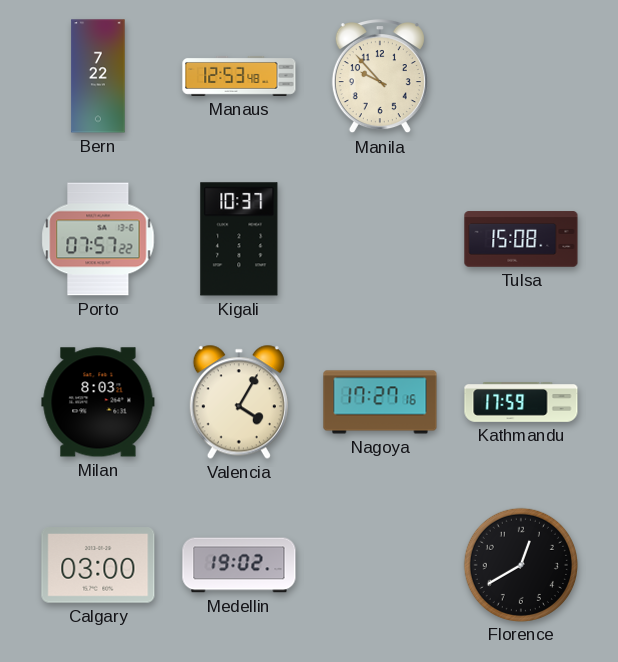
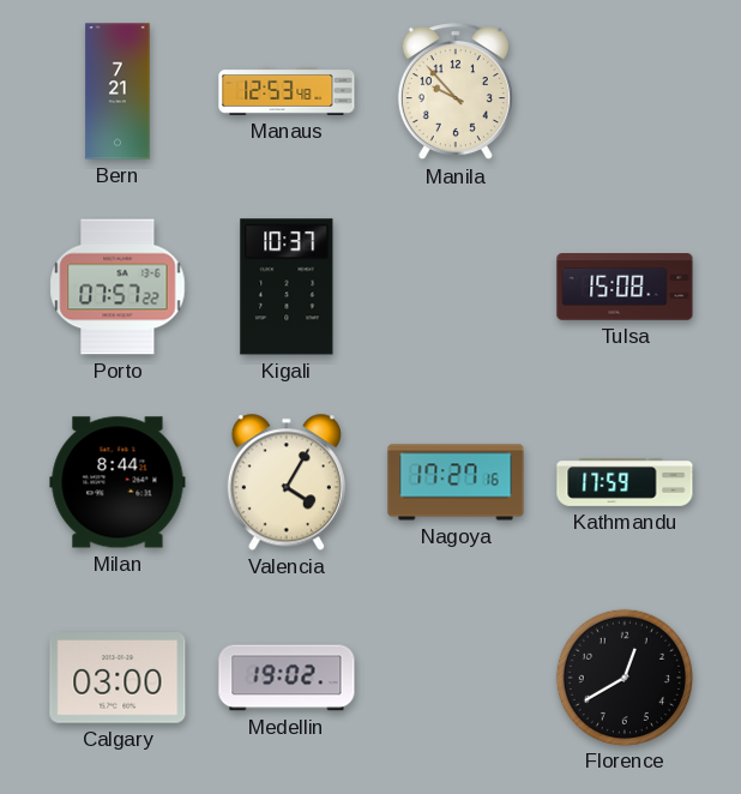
Bern: 7:22 -> 7:21
Milan: 8:03 -> 8:44
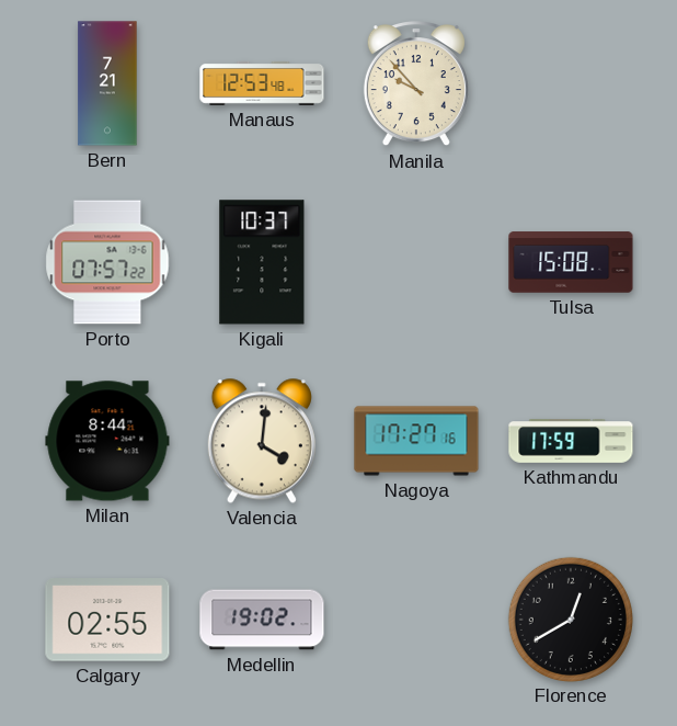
Valencia: 4:05 -> 4:01
Calgary: 03:00 -> 02:55
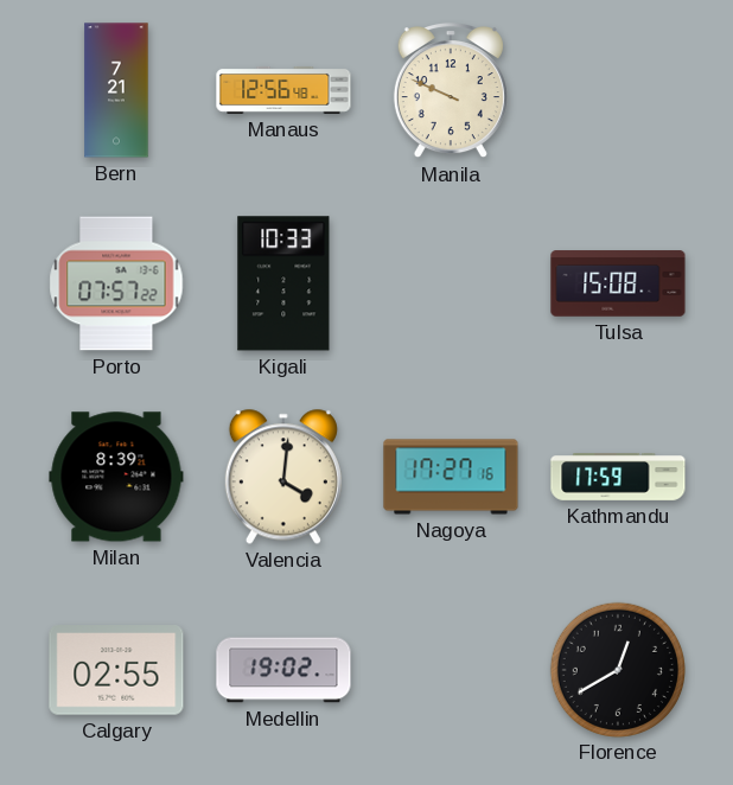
Manaus: 12:53 -> 12:56
Manila: 9:53 -> 9:49
Kigali: 10:37 -> 10:33
Milan: 8:44 -> 8:39
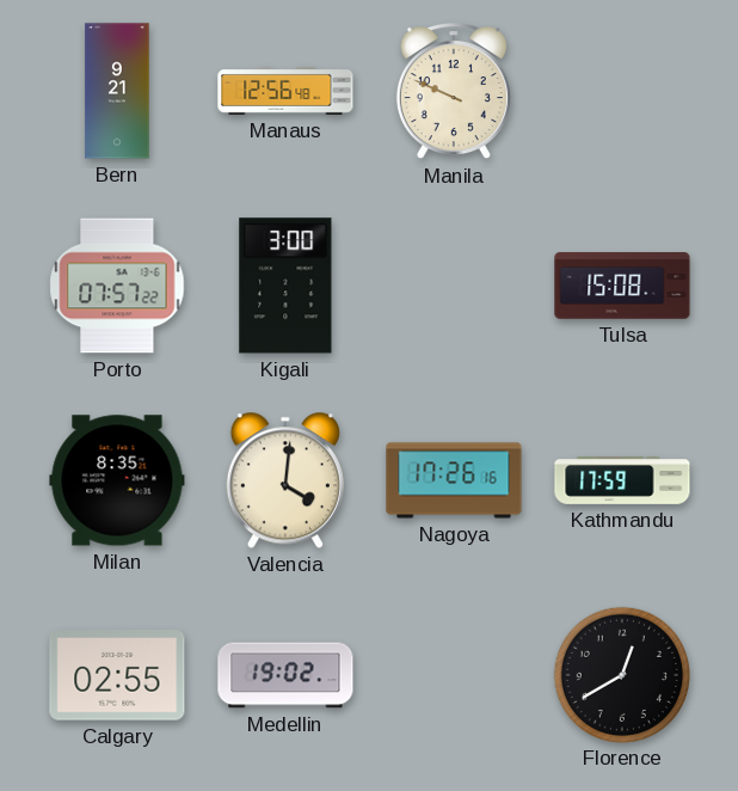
Bern: 7:21 -> 9:21
Kigali: 10:33 -> 3:00
Milan: 8:39 -> 8:35
Nagoya: 17:27 -> 17:26
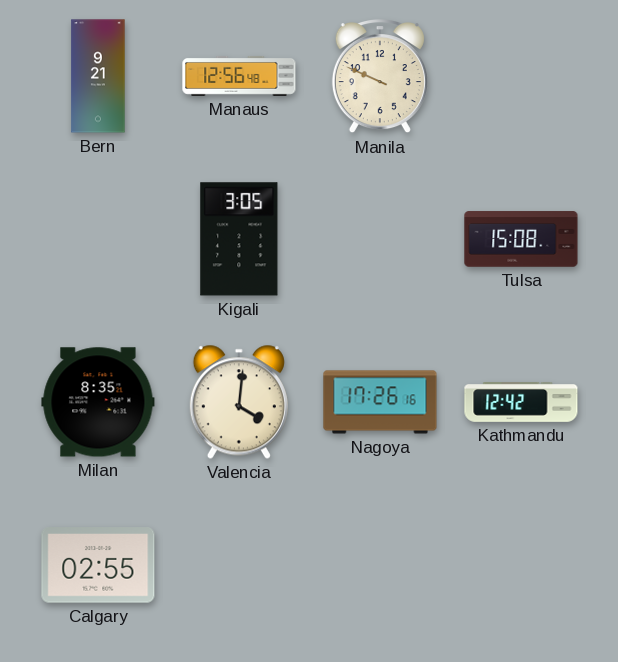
Porto: 07:57 -> none
Kigali: 3:00 -> 3:05
Kathmandu: 17:59 -> 12:42
Medellin: 19:02 -> none
Florence: 12:40 -> none
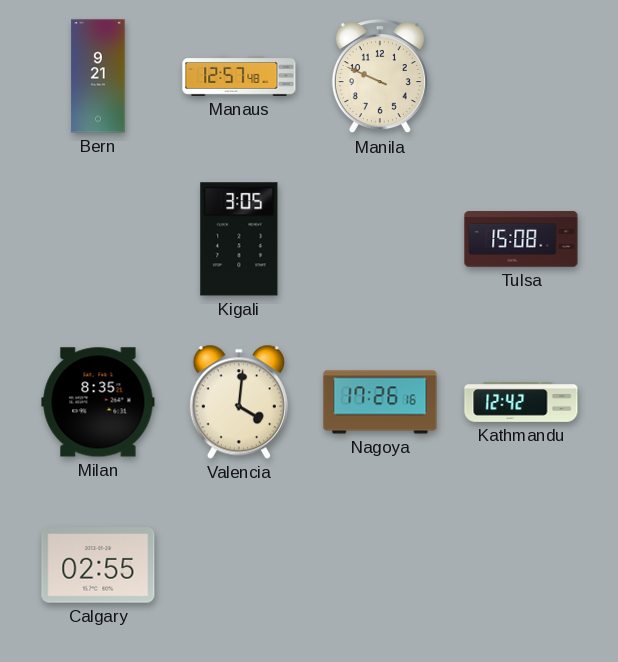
Manaus: 12:56 -> 12:57
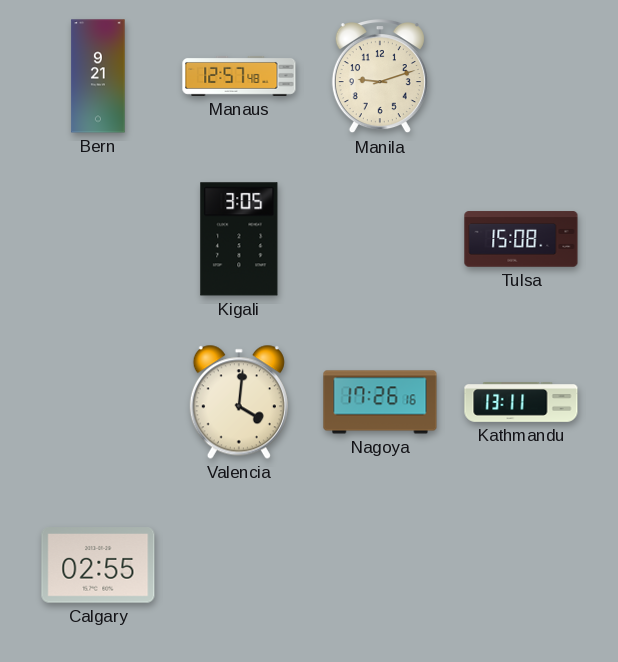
Manila: 9:49 -> 9:12
Milan: 8:35 -> none
Kathmandu: 12:42 -> 13:11
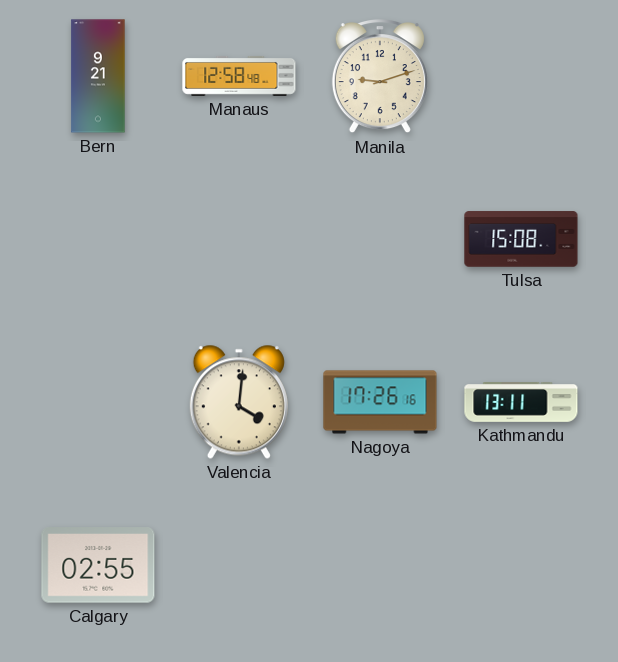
Manaus: 12:57 -> 12:58
Kigali: 3:05 -> none
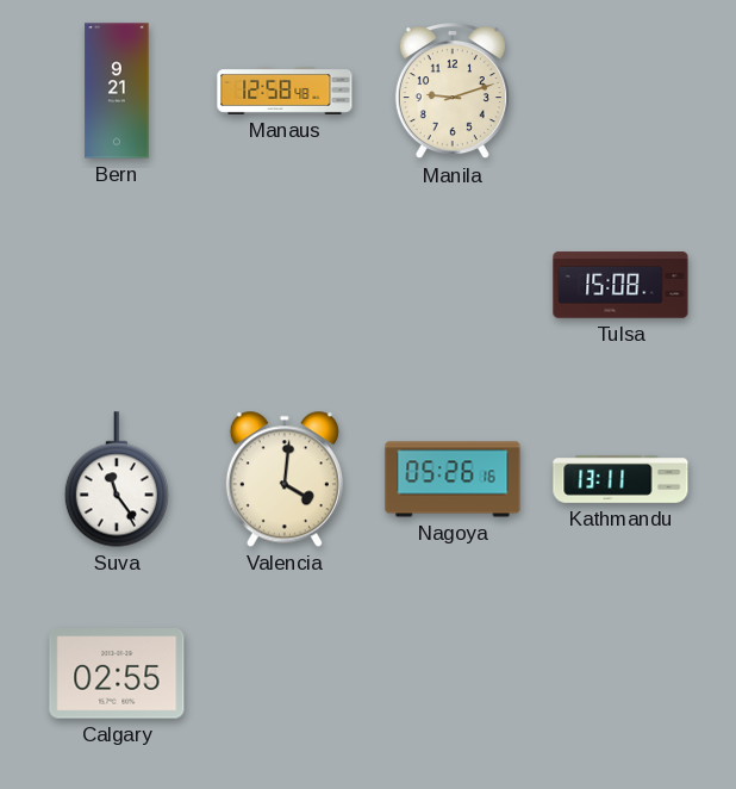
Suva: none -> 11:24
Nagoya: 17:26 -> 05:26
